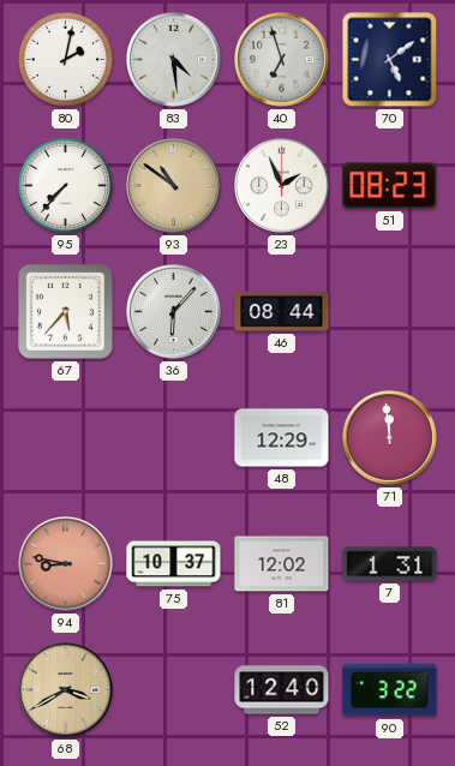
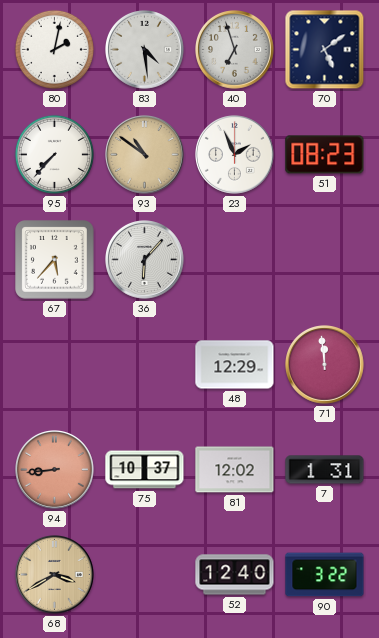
46: 08:44 -> none
94: 8:47 -> 8:44
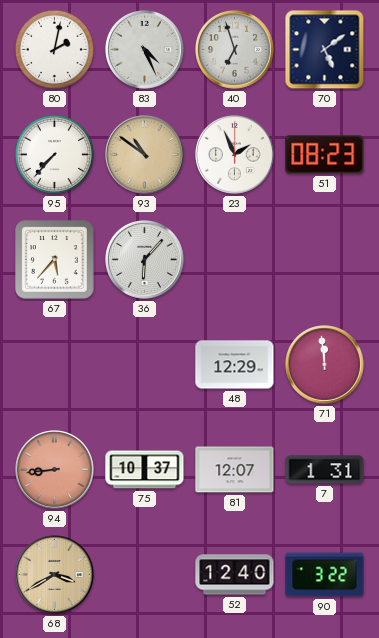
83: 4:29 -> 4:26
81: 12:02 -> 12:07
